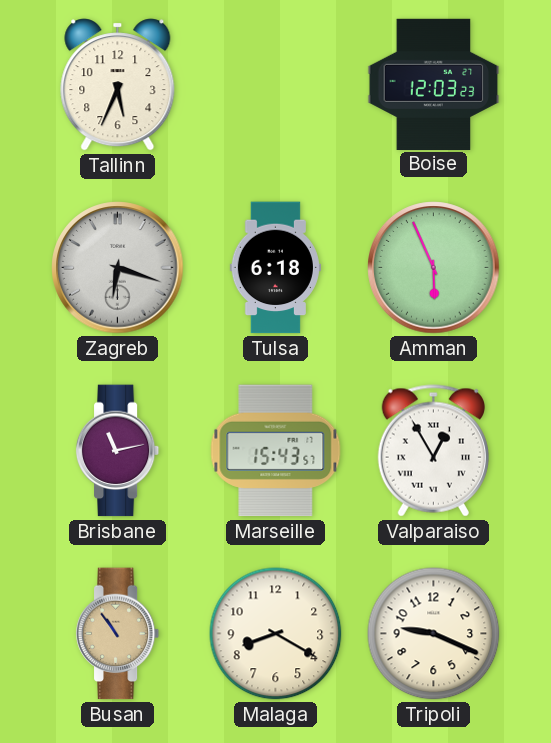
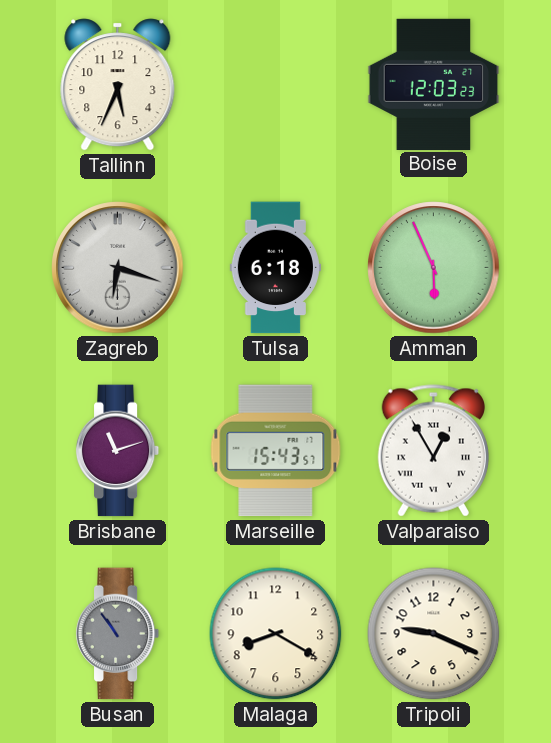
Brisbane: 11:13 -> 11:12
Busan dial: champagne -> grey
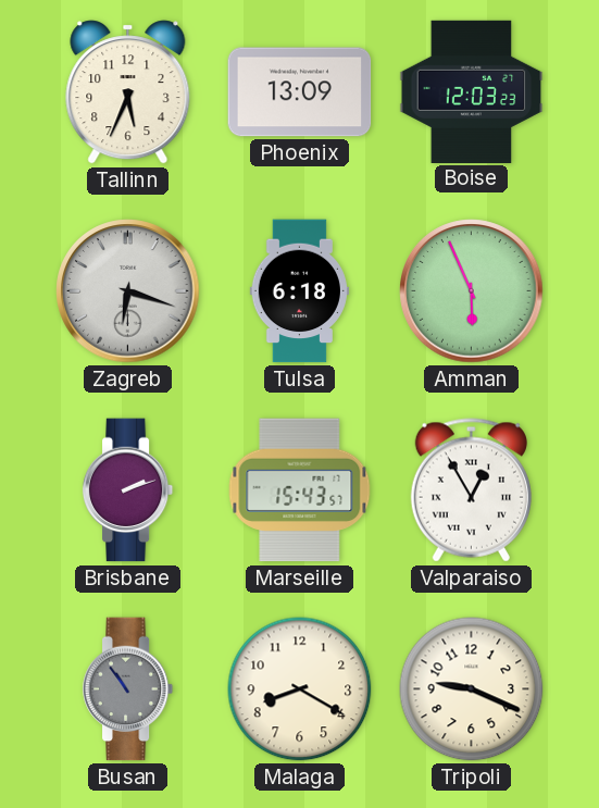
Phoenix: none -> 13:09
Brisbane: 11:12 -> 2:12
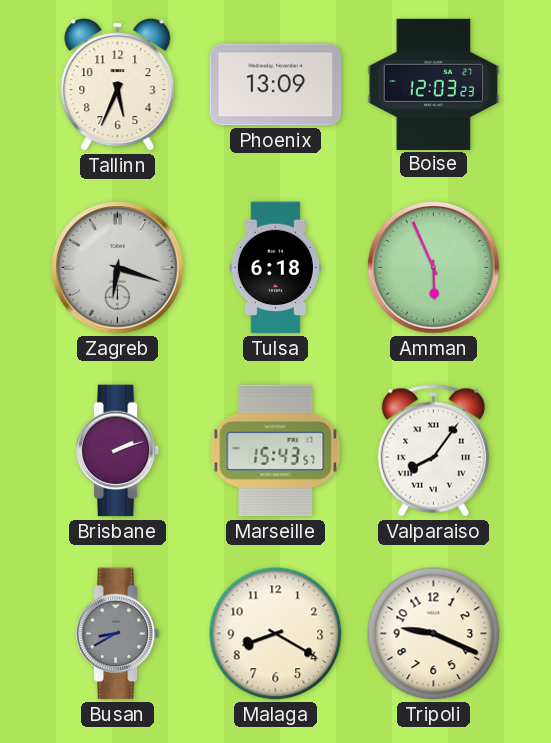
Valparaiso: 12:55 -> 8:06
Busan: 10:54 -> 8:40
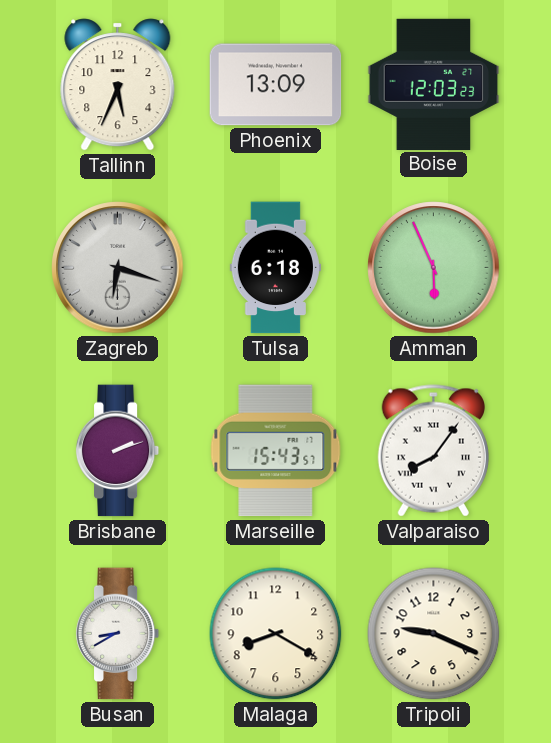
Busan dial: grey -> white
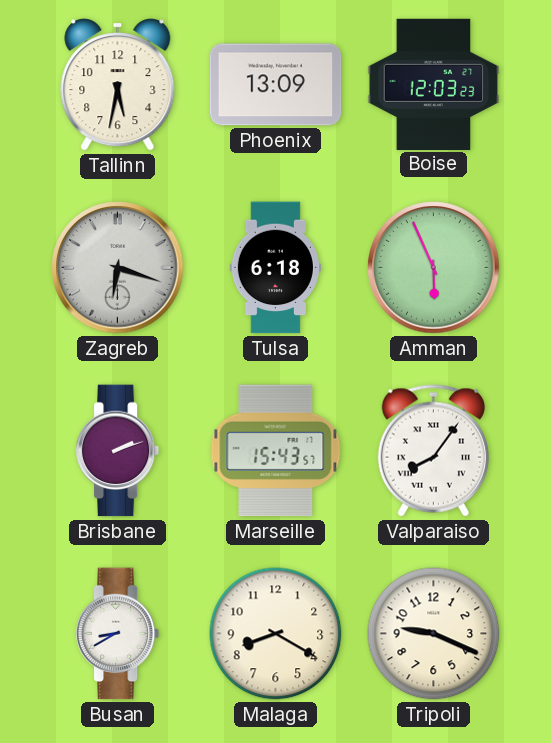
Tallinn: 5:34 -> 5:32
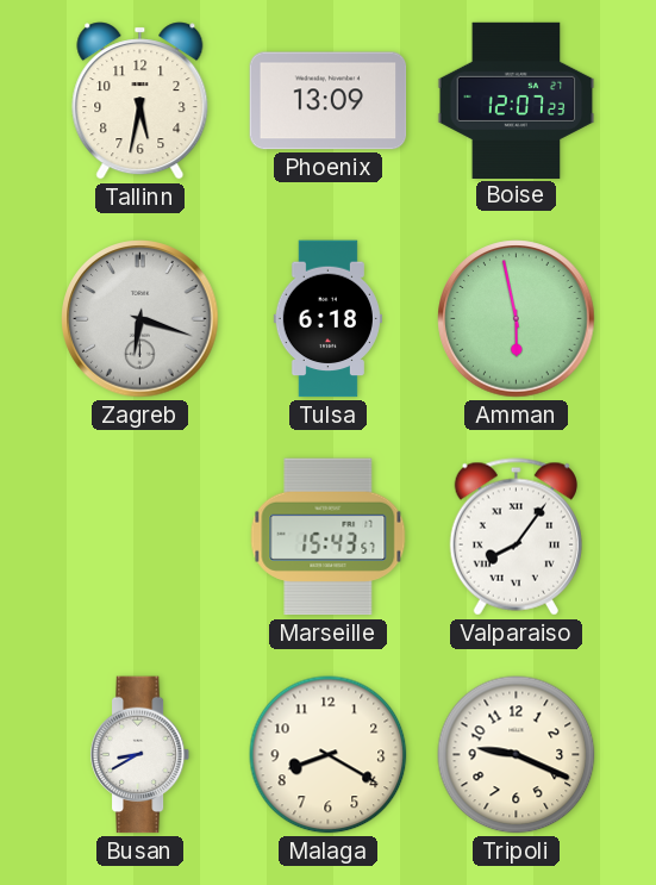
Boise: 12:03 -> 12:07
Amman: 5:56 -> 5:58
Brisbane: 2:12 -> none
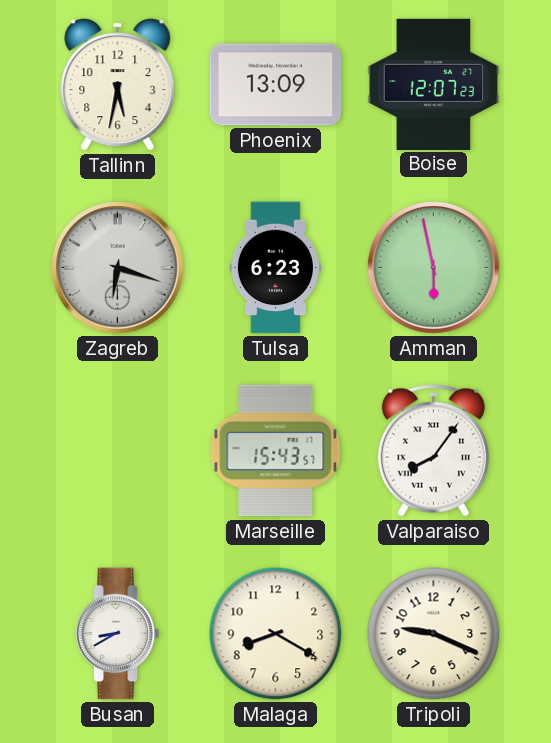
Tulsa: 6:18 -> 6:23
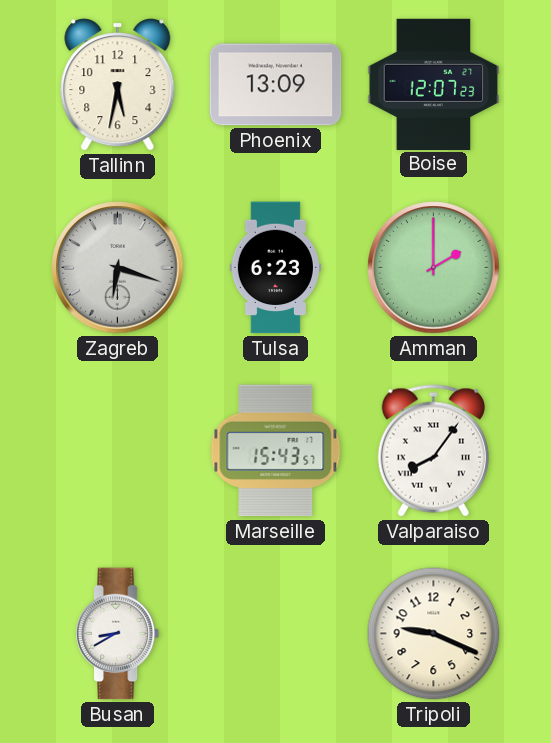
Amman: 5:58 -> 2:00
Malaga: 8:20 -> none
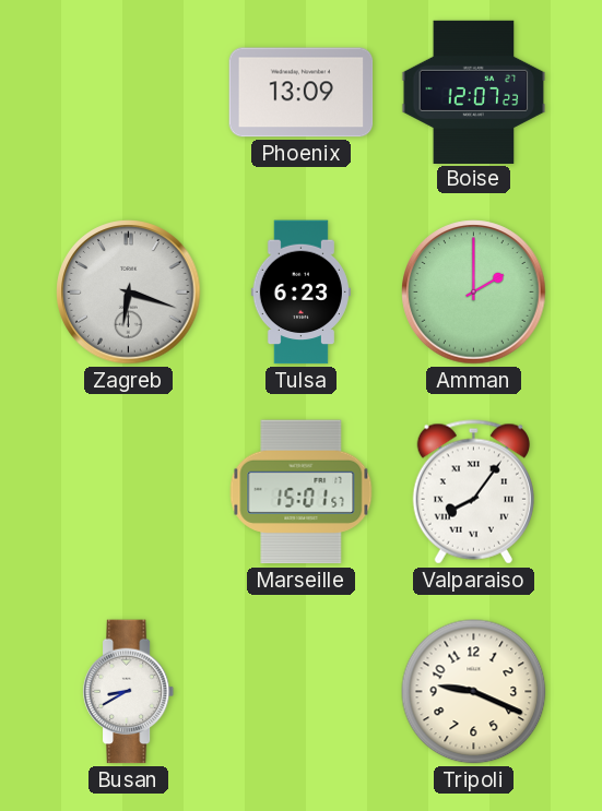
Tallinn: 5:32 -> none
Marseille: 15:43 -> 15:01
